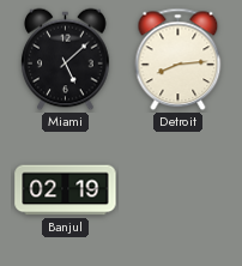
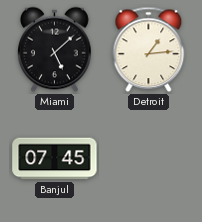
Detroit: 8:14 -> 1:14
Banjul: 02:19 -> 07:45
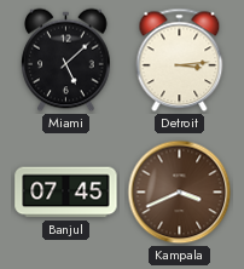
Detroit: 1:14 -> 3:14
Kampala: none -> 3:41
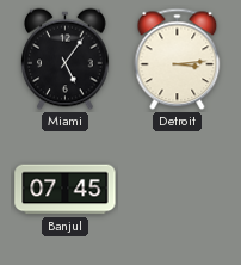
Miami: 5:08 -> 5:06
Kampala: 3:41 -> none
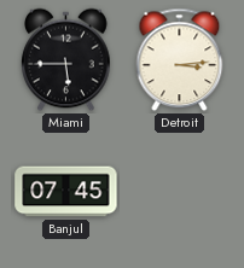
Miami: 5:06 -> 5:45
